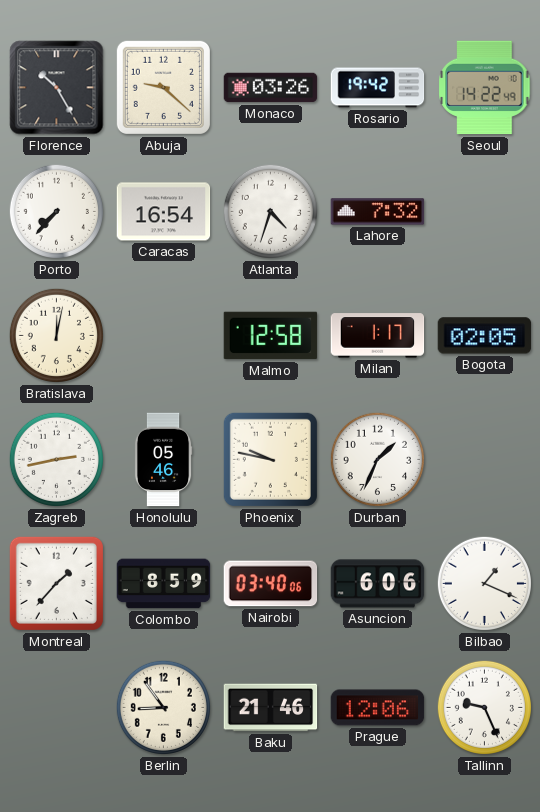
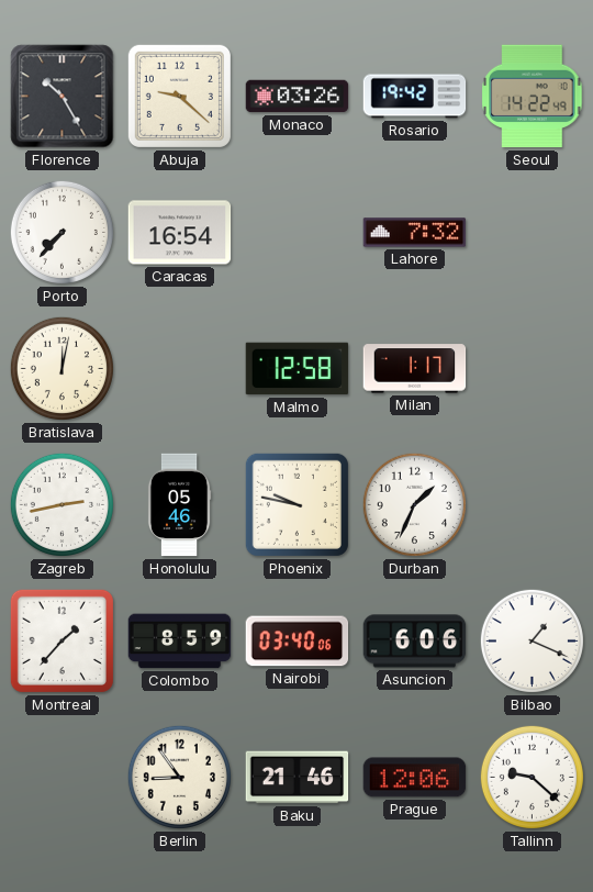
Atlanta: 4:33 -> none
Bogota: 02:05 -> none
Tallinn: 9:26 -> 9:22
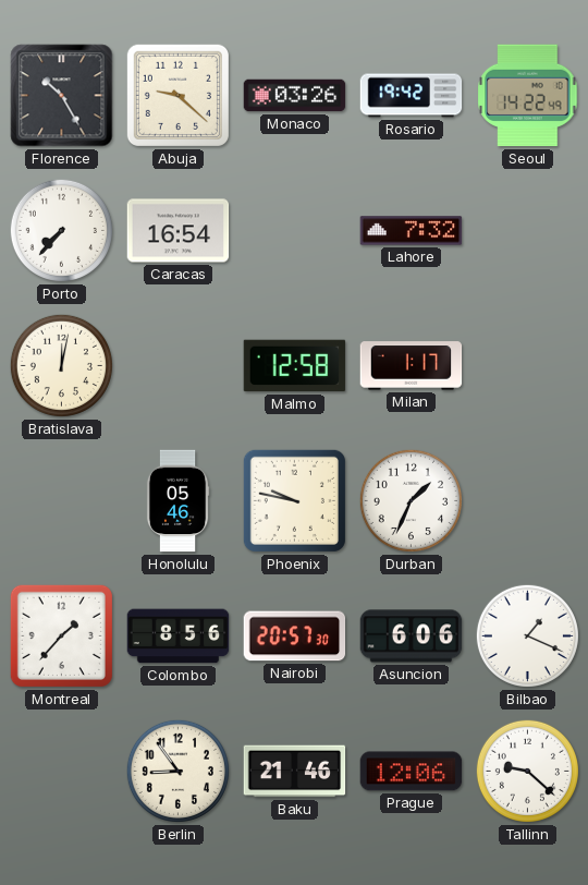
Zagreb: 2:43 -> none
Colombo: 8:59 -> 8:56
Nairobi: 03:40 -> 20:57
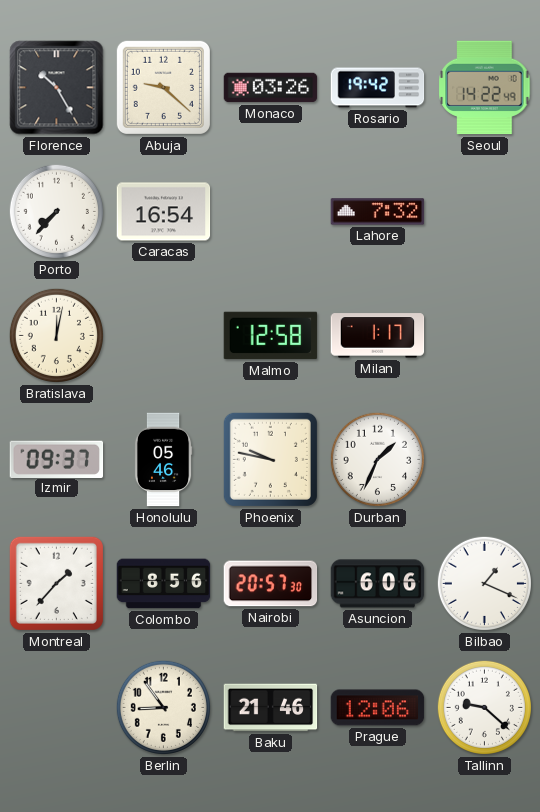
Izmir: none -> 09:37
